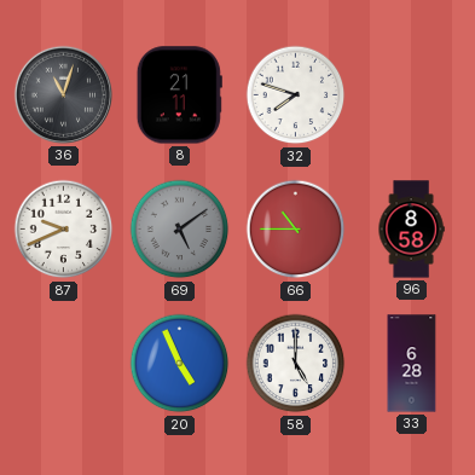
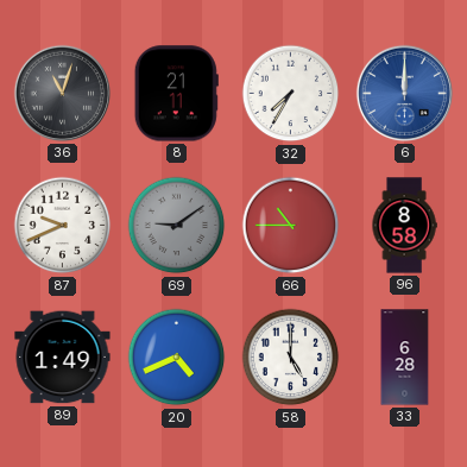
32: 7:48 -> 7:35
6: none -> 12:00
69: 5:09 -> 9:09
89: none -> 1:49
20: 4:56 -> 4:41
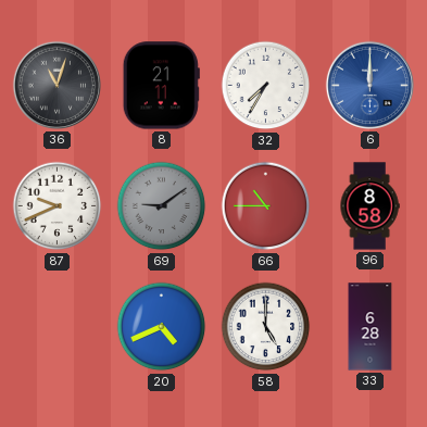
89: 1:49 -> none
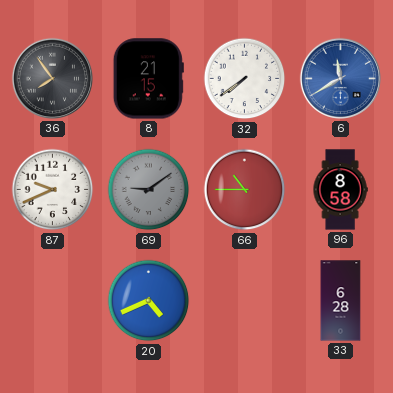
36: 11:03 -> 7:54
8: 21:11 -> 21:15
32: 7:35 -> 7:39
6: 12:00 -> 11:40
58: 5:00 -> none
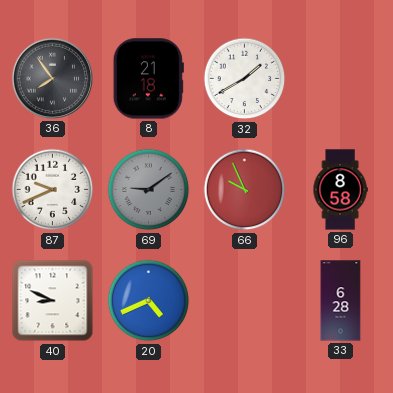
8: 21:15 -> 21:18
32: 7:39 -> 1:40
6: 11:40 -> none
66: 10:45 -> 9:56
40: none -> 8:49
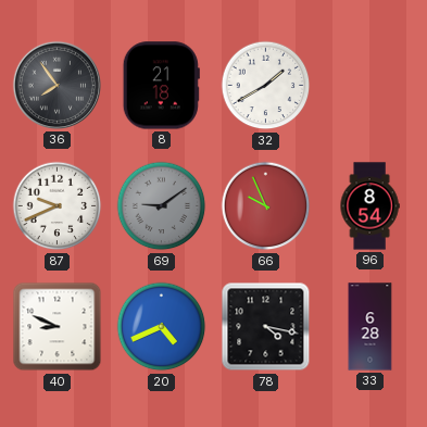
96: 8:58 -> 8:54
78: none -> 4:17
